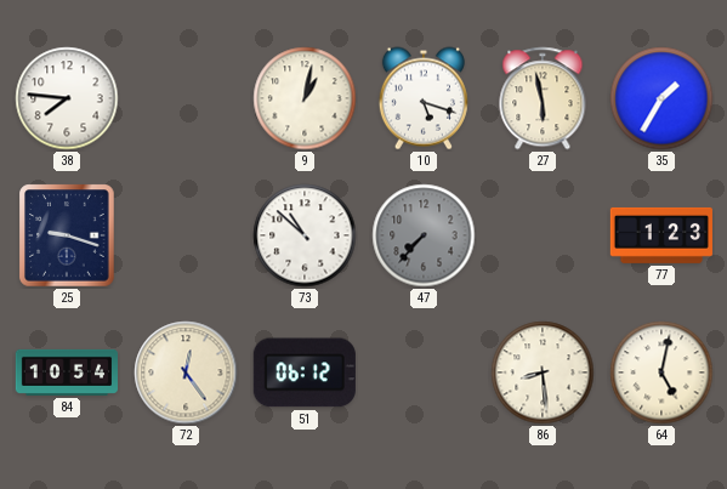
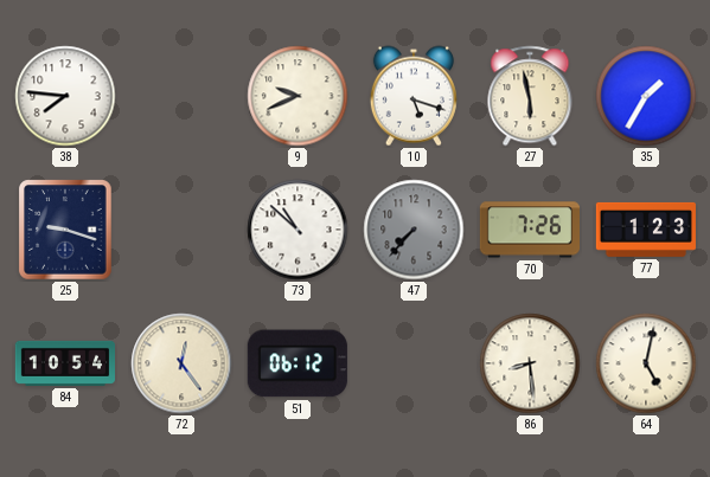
9: 1:02 -> 9:41
70: none -> 7:26
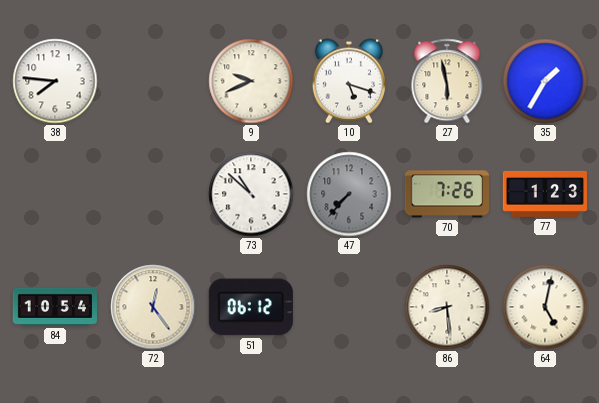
25: 9:18 -> none
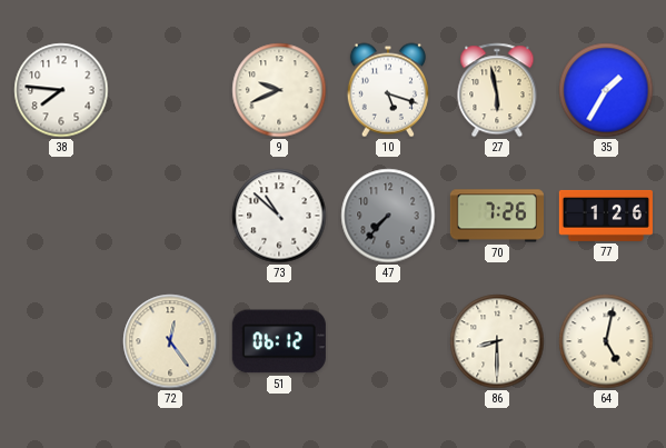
77: 1:23 -> 1:26
84: 10:54 -> none
86: 8:29 -> 8:30
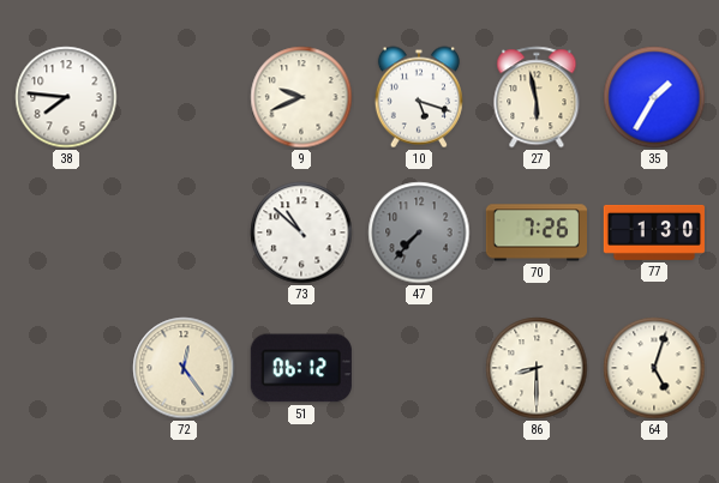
77: 1:26 -> 1:30
64: 5:02 -> 5:03
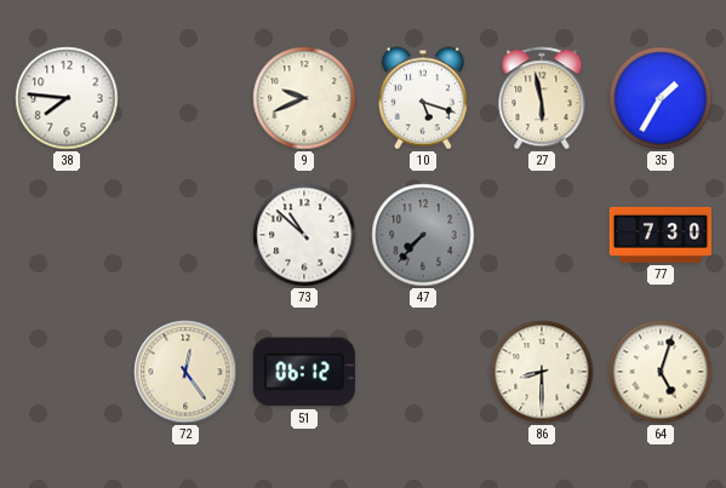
70: 7:26 -> none
77: 1:30 -> 7:30
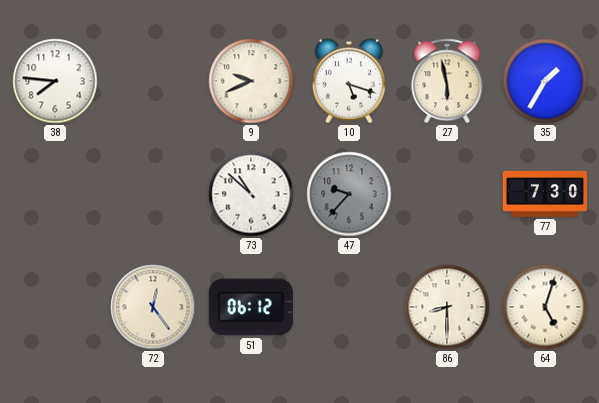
47: 7:37 -> 9:37
